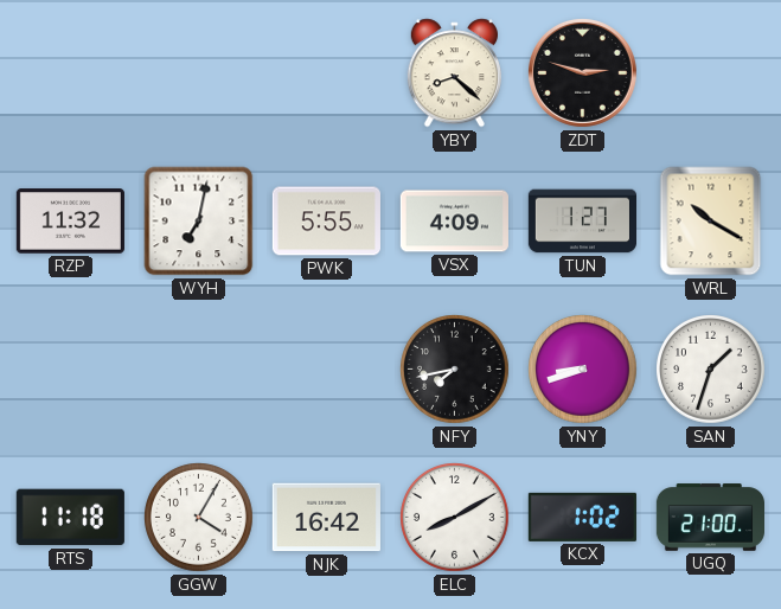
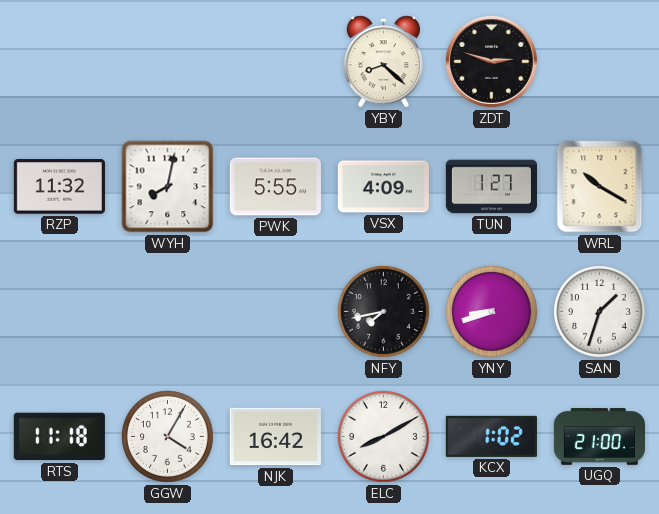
WYH: 7:02 -> 8:02
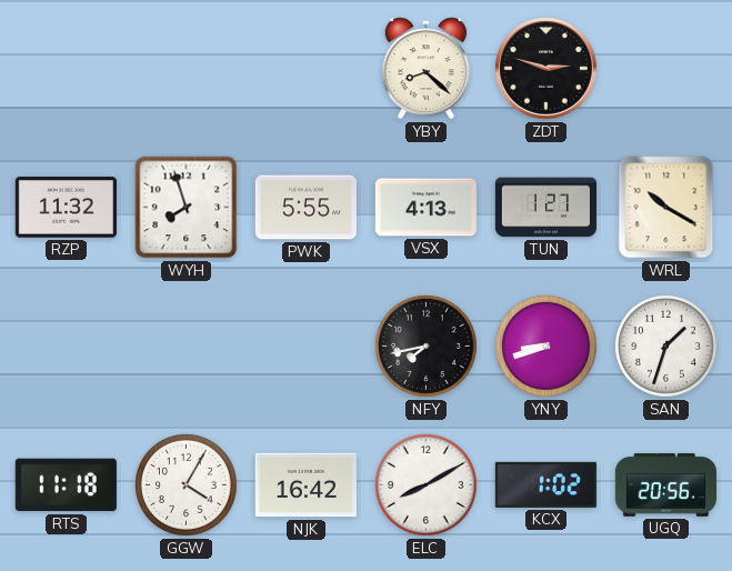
WYH: 8:02 -> 7:57
VSX: 4:09 -> 4:13
UGQ: 21:00 -> 20:56
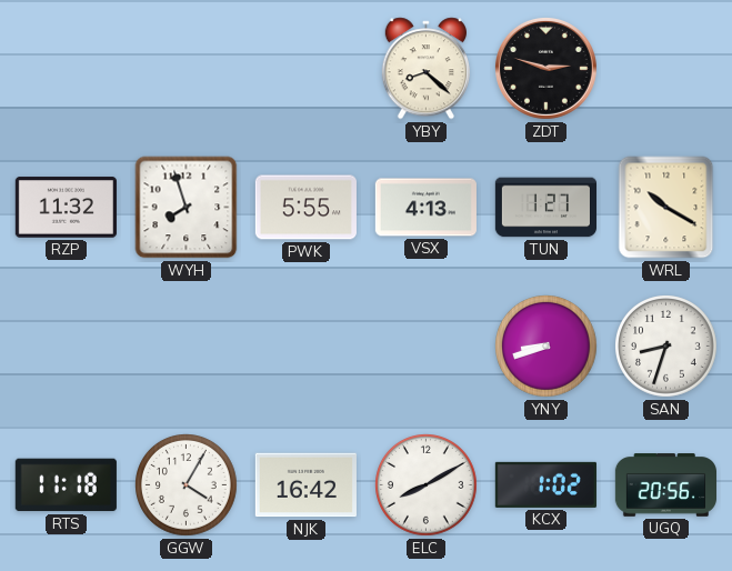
NFY: 7:43 -> none
SAN: 1:33 -> 8:33
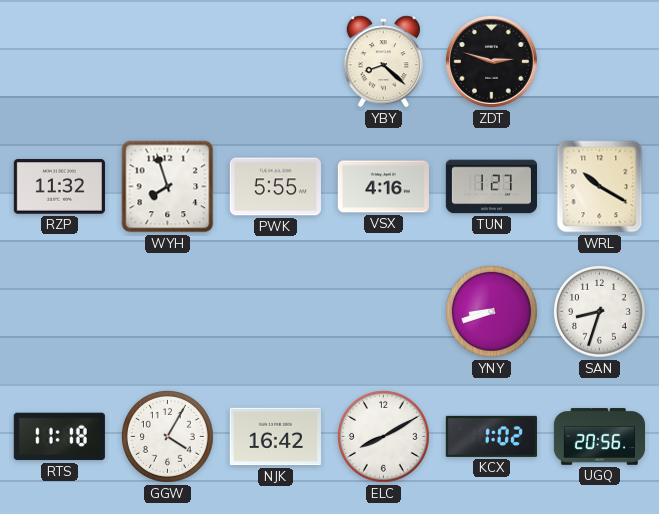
VSX: 4:13 -> 4:16
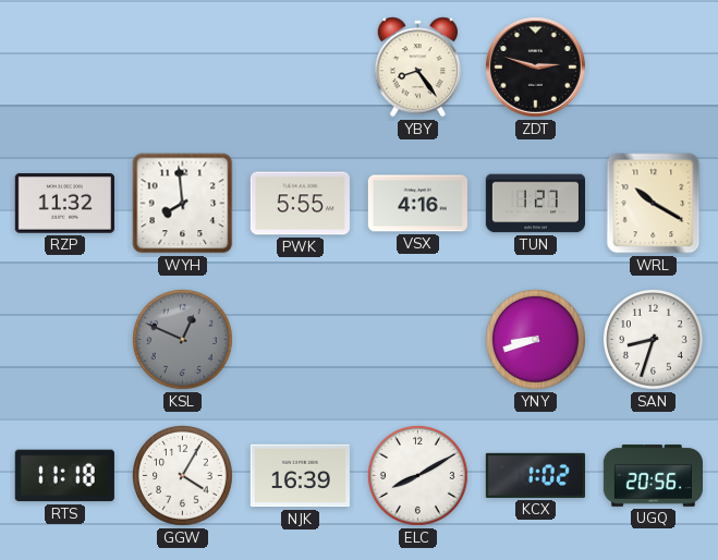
YBY: 8:22 -> 8:24
WYH: 7:57 -> 7:59
KSL: none -> 12:49
NJK: 16:42 -> 16:39
